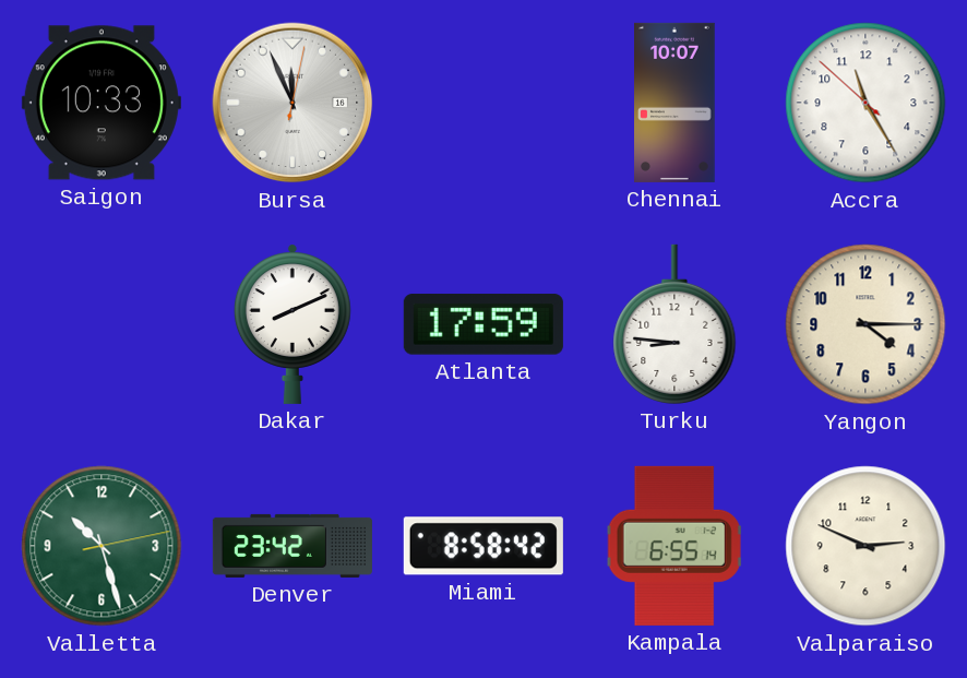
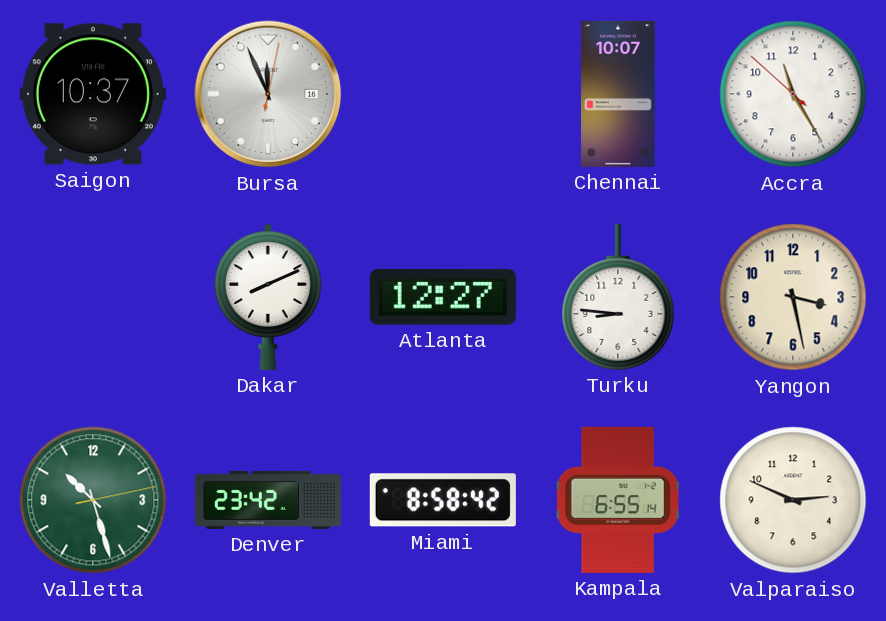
Saigon: 10:33 -> 10:37
Atlanta: 17:59 -> 12:27
Yangon: 4:15 -> 3:28
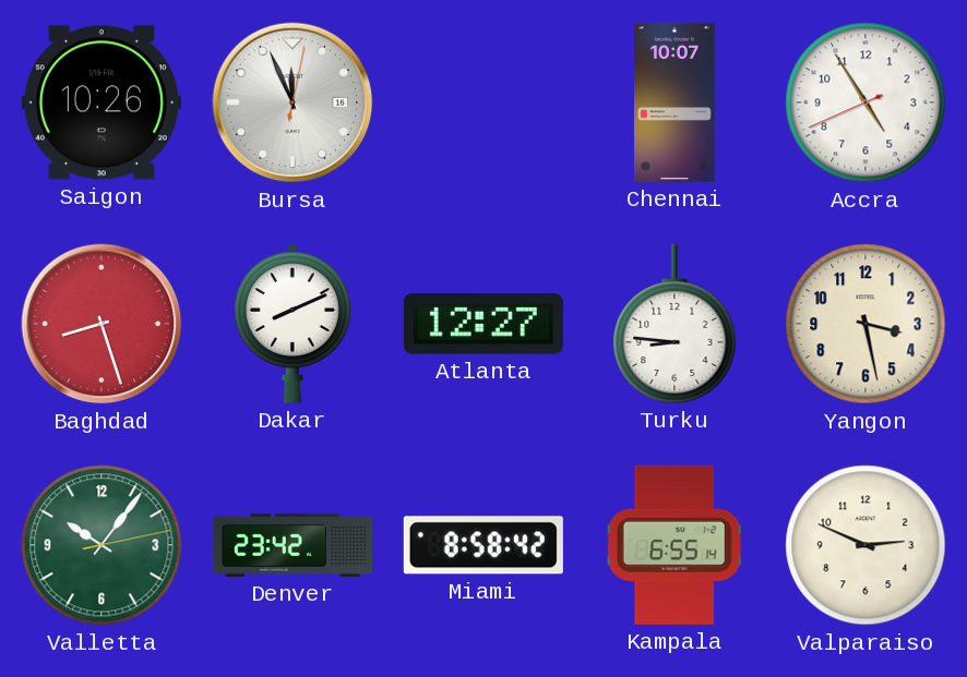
Saigon: 10:37 -> 10:26
Accra: 11:24 -> 4:54
Baghdad: none -> 8:27
Valletta: 10:27 -> 10:06
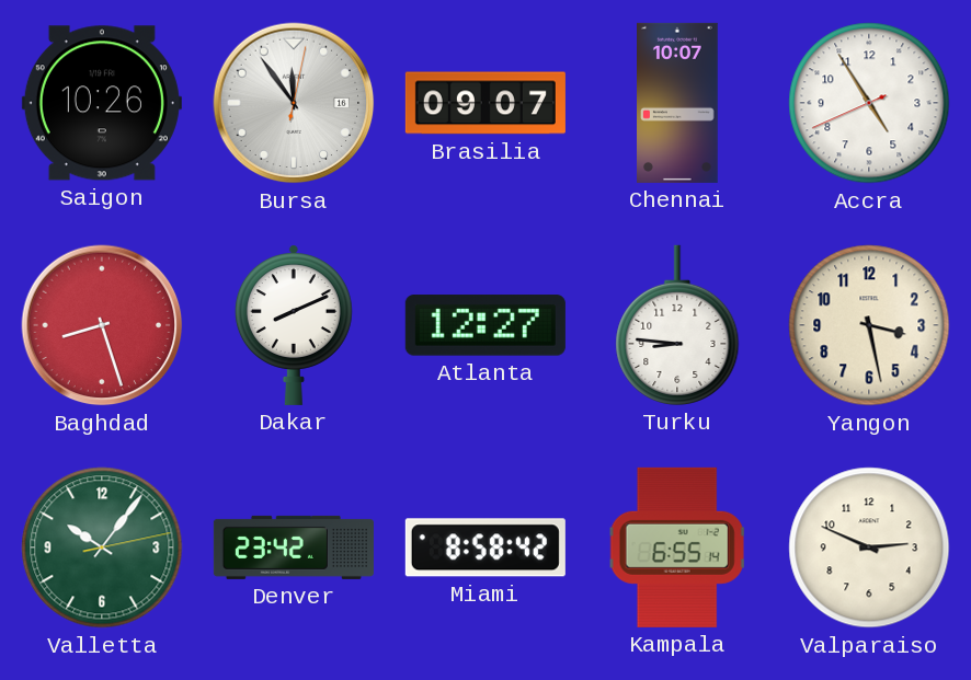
Bursa: 11:56 -> 11:54
Brasilia: none -> 09:07
